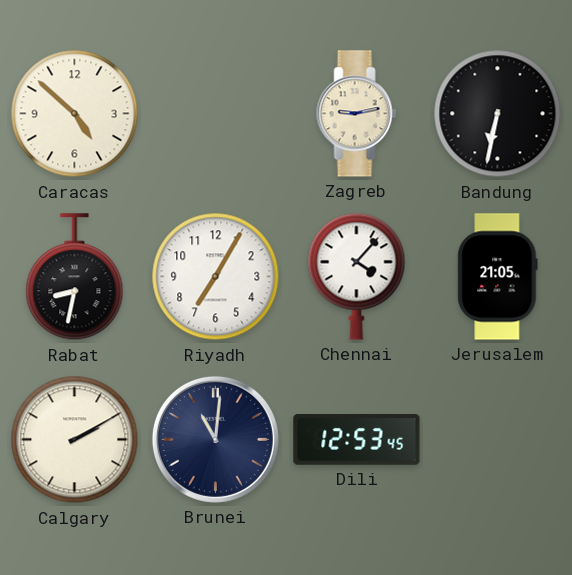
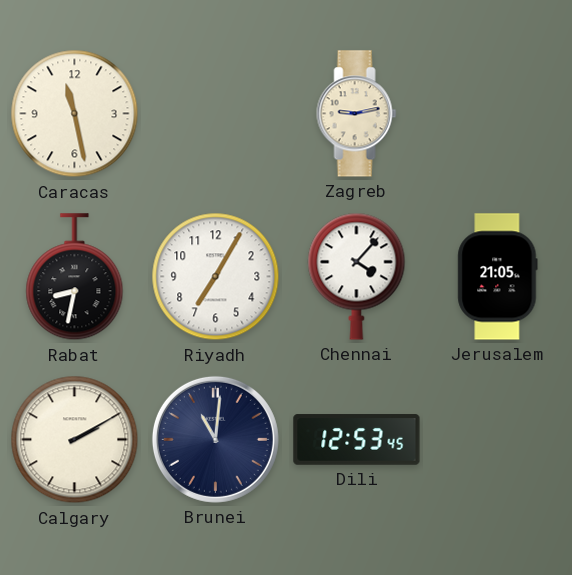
Caracas: 4:52 -> 11:28
Bandung: 6:32 -> none
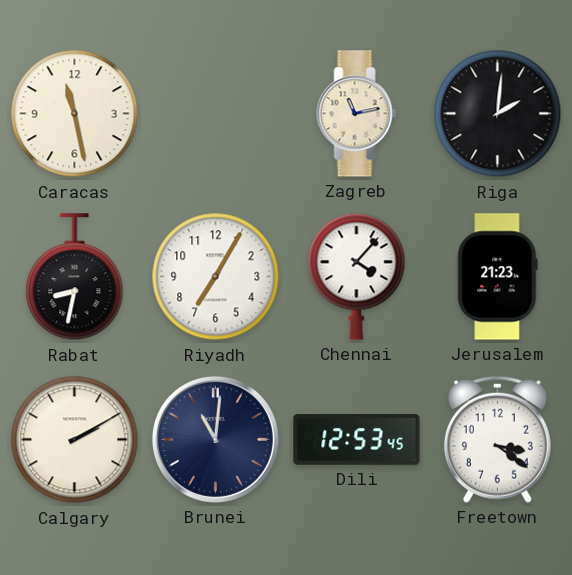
Zagreb: 9:13 -> 11:13
Riga: none -> 2:01
Jerusalem: 21:05 -> 21:23
Freetown: none -> 3:21
